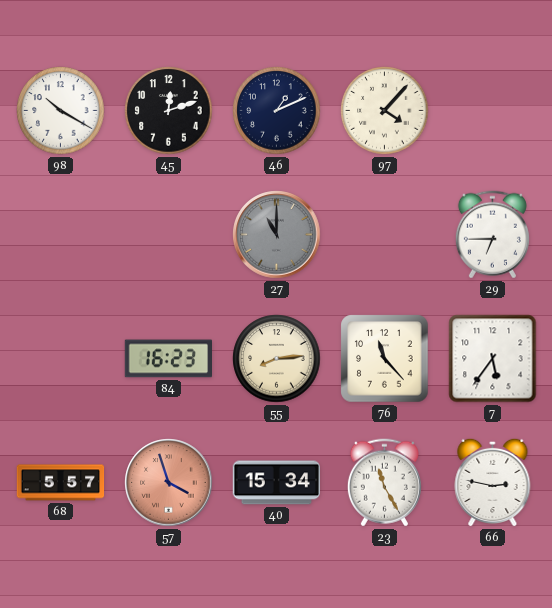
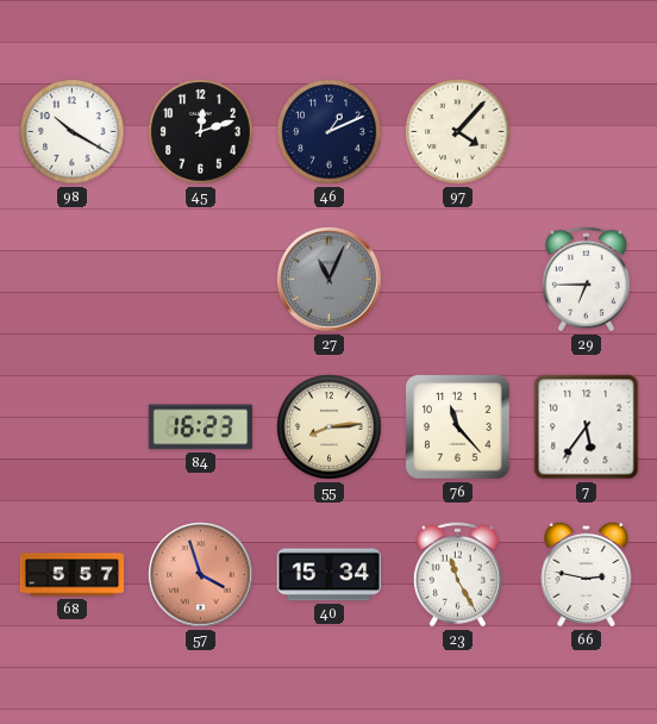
27: 11:00 -> 11:04
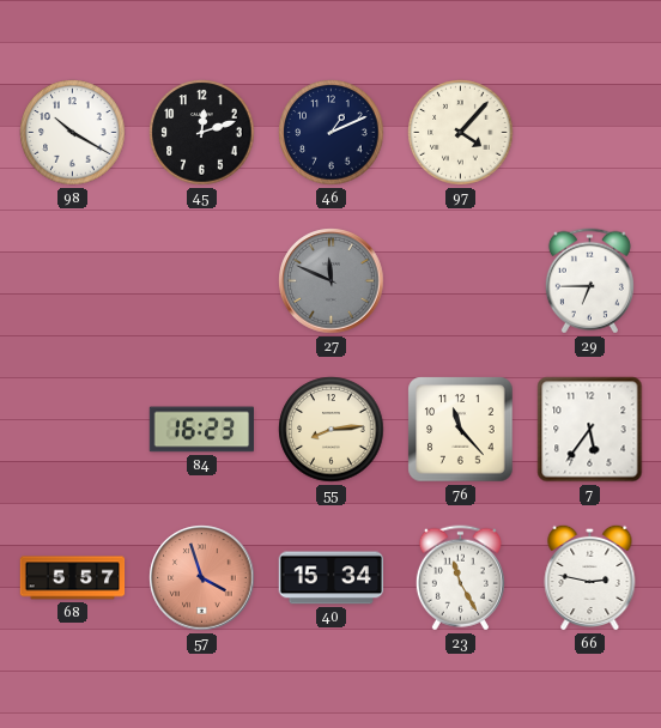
27: 11:04 -> 11:49
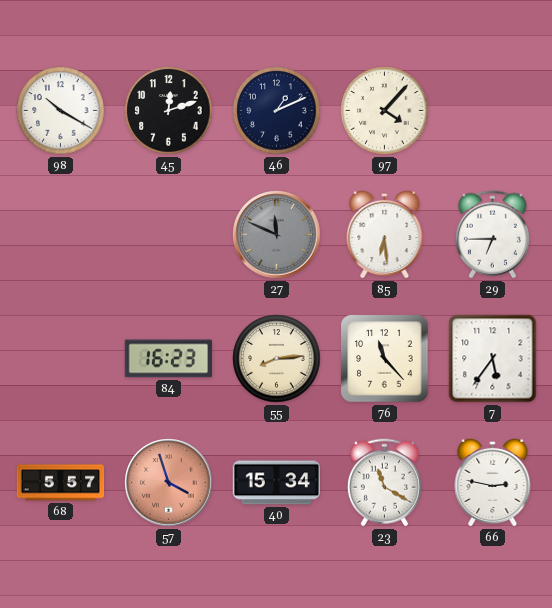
85: none -> 6:29
23: 11:25 -> 11:20
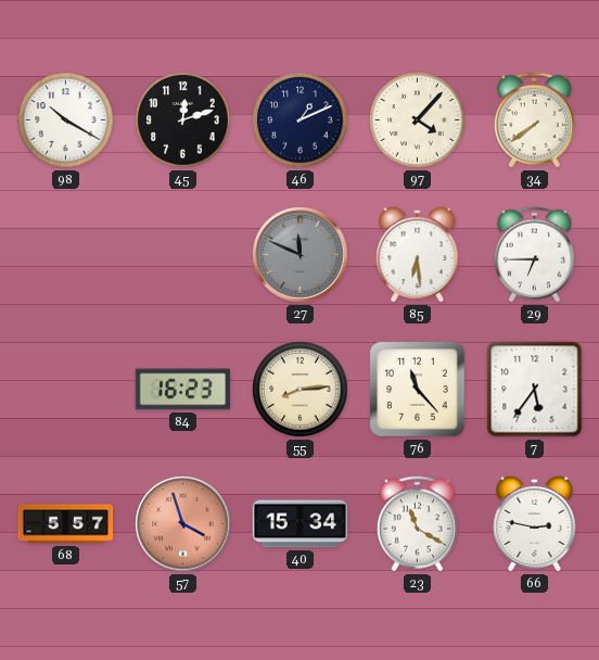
34: none -> 7:39
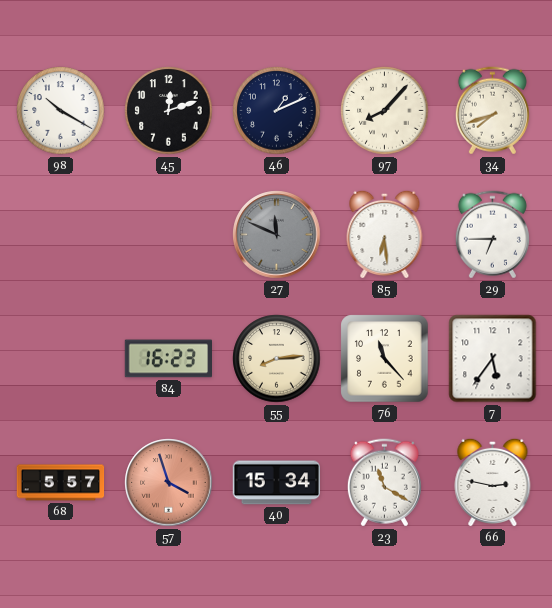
97: 4:07 -> 8:07
34: 7:39 -> 7:42
